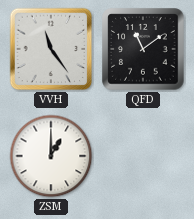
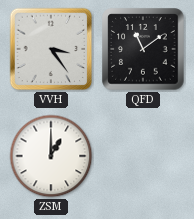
VVH: 11:24 -> 3:24
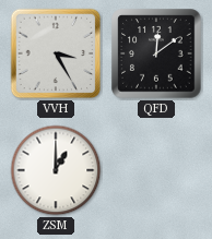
VVH: 3:24 -> 3:25
QFD: 11:09 -> 12:09
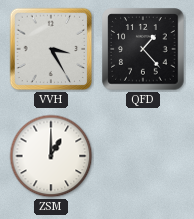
QFD: 12:09 -> 1:23
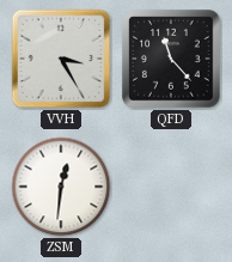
QFD: 1:23 -> 11:23
ZSM: 1:00 -> 12:31
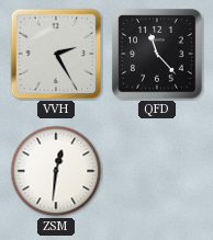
VVH: 3:25 -> 2:25
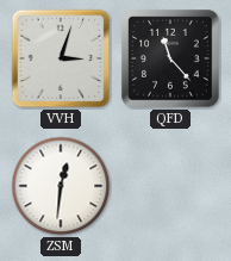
VVH: 2:25 -> 3:03
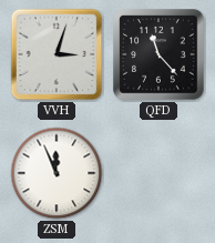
ZSM: 12:31 -> 11:56
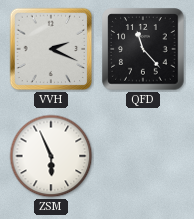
VVH: 3:03 -> 2:19
ZSM: 11:56 -> 5:56
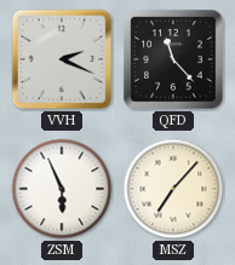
MSZ: none -> 7:07
